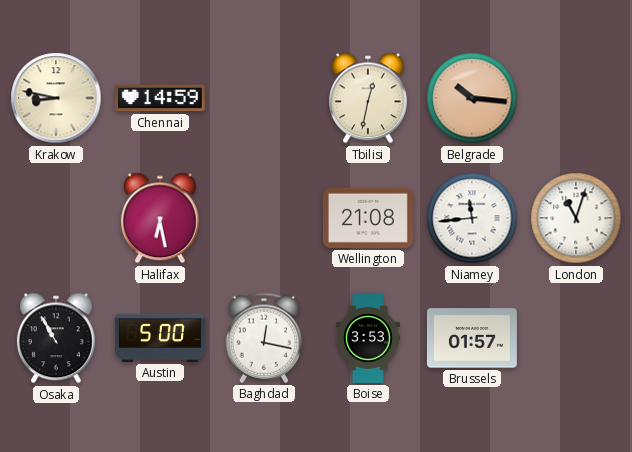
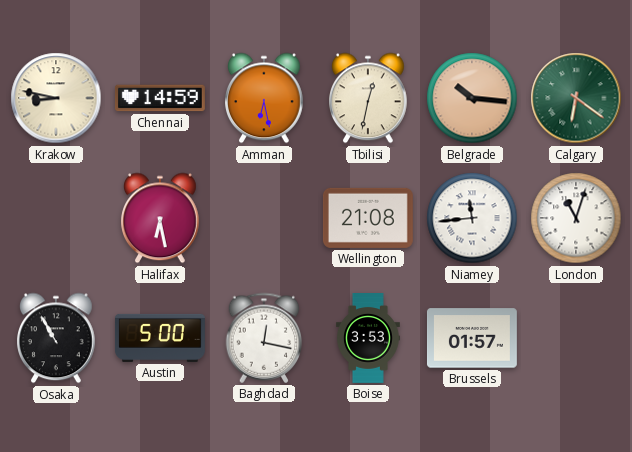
Amman: none -> 6:28
Calgary: none -> 6:21
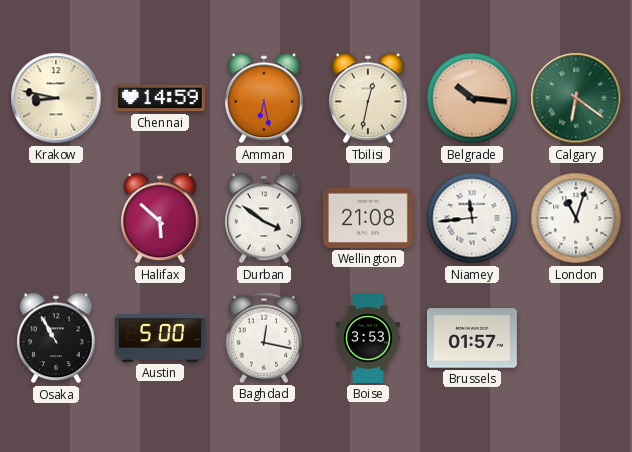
Halifax: 6:28 -> 5:52
Durban: none -> 3:51
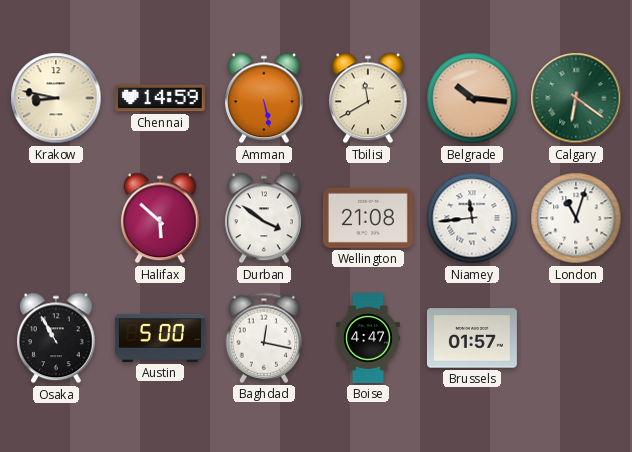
Amman: 6:28 -> 5:28
Tbilisi: 12:32 -> 11:40
Boise: 3:53 -> 4:47
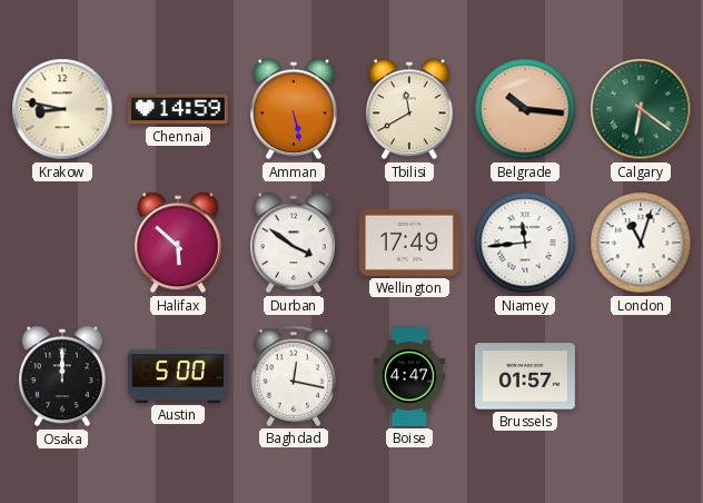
Wellington: 21:08 -> 17:49
Osaka: 10:55 -> 12:00
